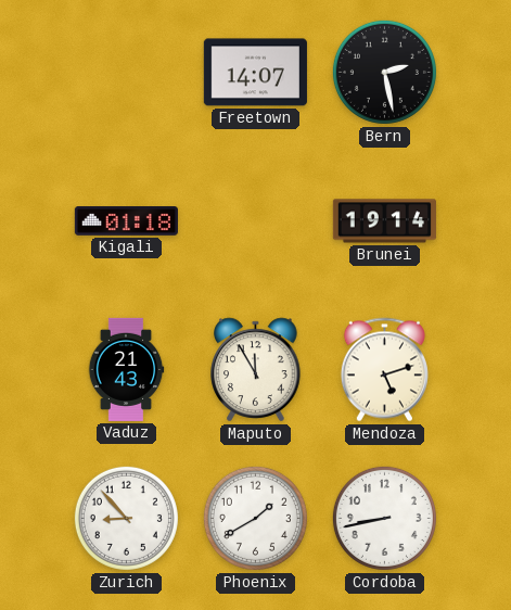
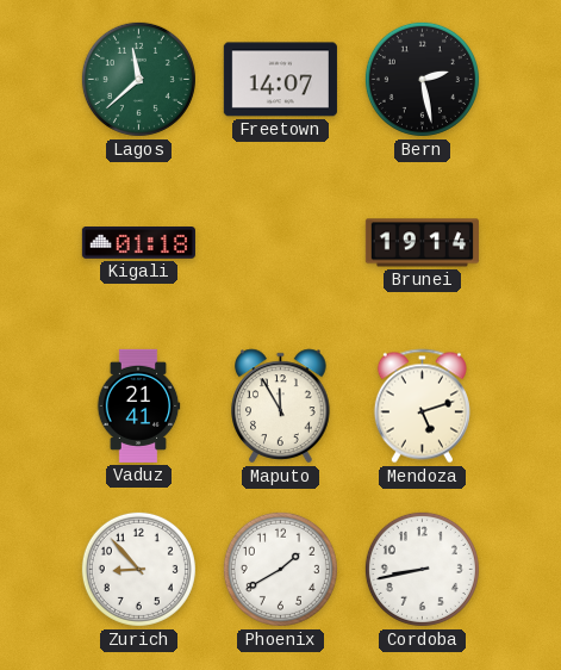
Lagos: none -> 11:38
Vaduz: 21:43 -> 21:41
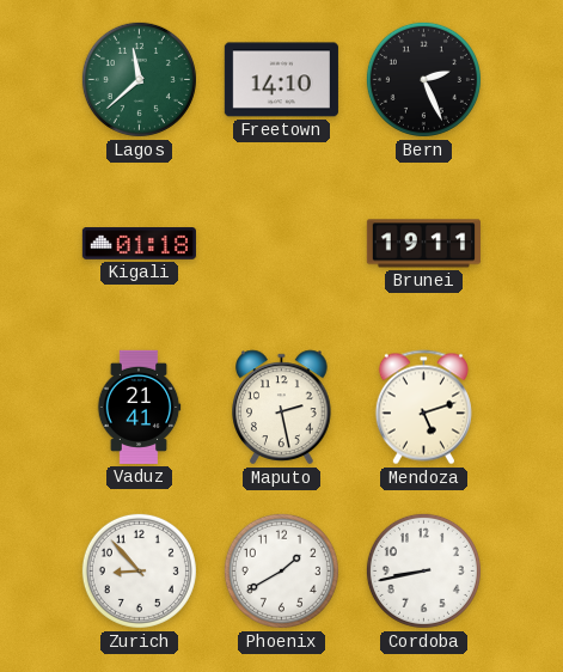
Freetown: 14:07 -> 14:10
Bern: 2:28 -> 2:26
Brunei: 19:14 -> 19:11
Maputo: 11:55 -> 2:28
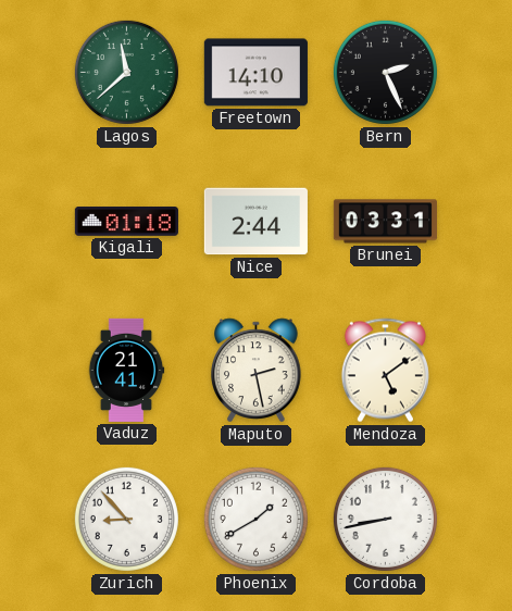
Nice: none -> 2:44
Brunei: 19:11 -> 03:31
Mendoza: 5:12 -> 5:09
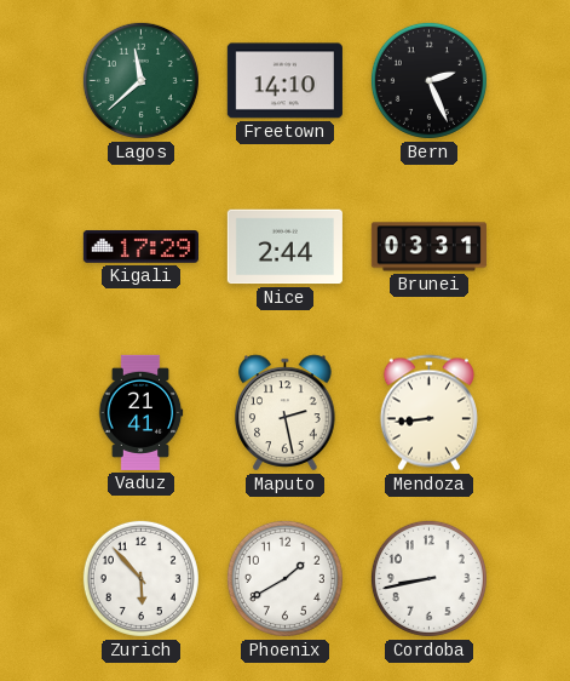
Kigali: 01:18 -> 17:29
Mendoza: 5:09 -> 8:44
Zurich: 8:53 -> 5:53
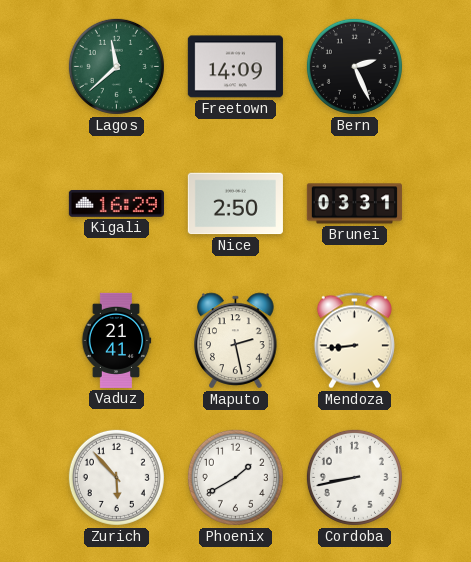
Freetown: 14:10 -> 14:09
Kigali: 17:29 -> 16:29
Nice: 2:44 -> 2:50
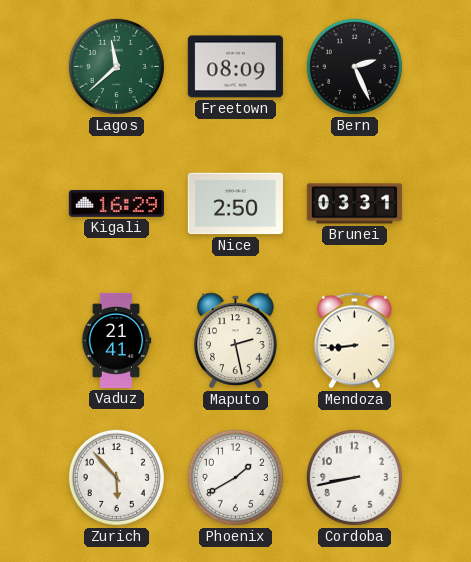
Freetown: 14:09 -> 08:09
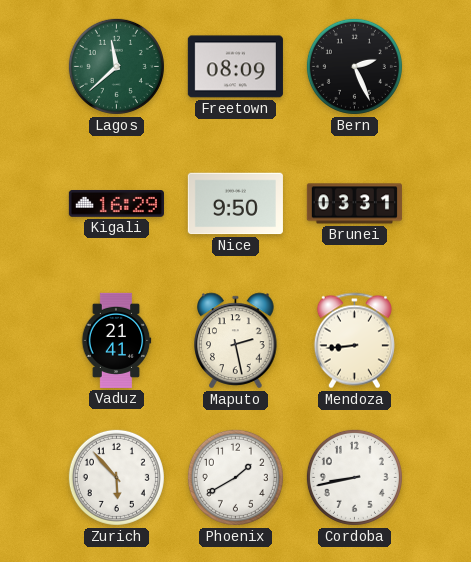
Nice: 2:50 -> 9:50
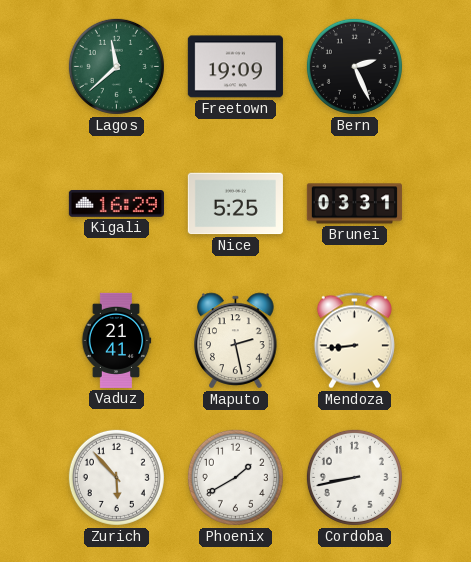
Freetown: 08:09 -> 19:09
Nice: 9:50 -> 5:25
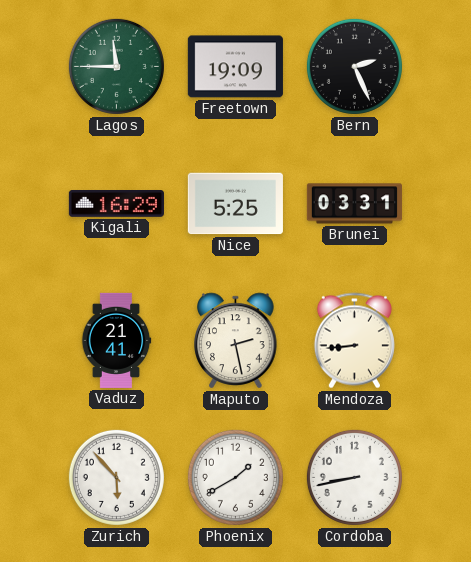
Lagos: 11:38 -> 11:45
